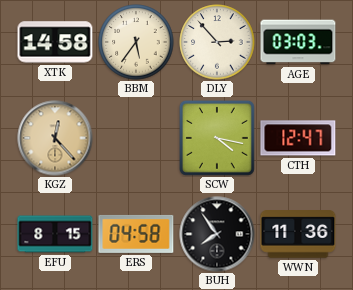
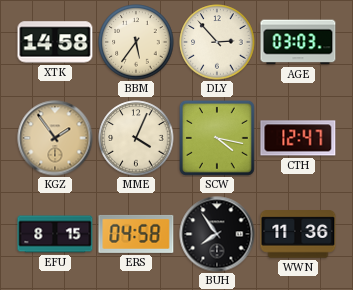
KGZ: 12:23 -> 1:54
MME: none -> 4:04
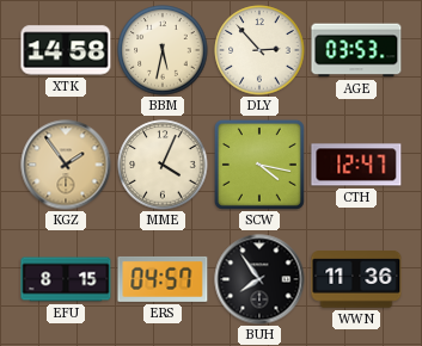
BBM: 5:36 -> 5:32
AGE: 03:03 -> 03:53
ERS: 04:58 -> 04:57
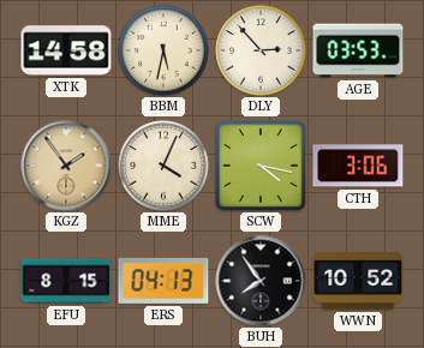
CTH: 12:47 -> 3:06
ERS: 04:57 -> 04:13
WWN: 11:36 -> 10:52
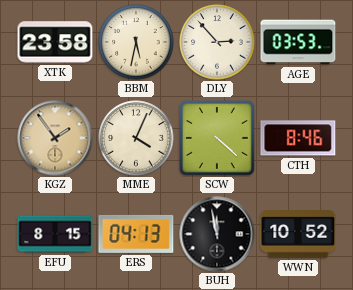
XTK: 14:58 -> 23:58
SCW: 4:17 -> 4:22
CTH: 3:06 -> 8:46
BUH: 7:54 -> 11:58
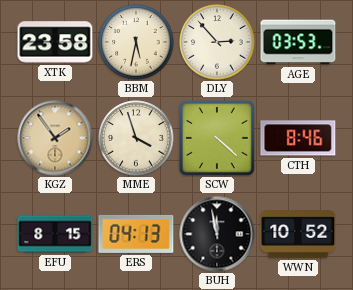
MME: 4:04 -> 3:57
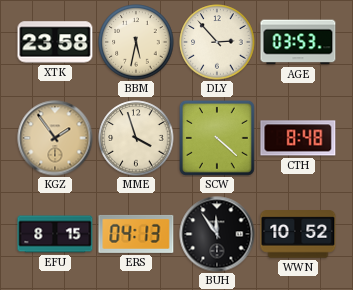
CTH: 8:46 -> 8:48
BUH: 11:58 -> 11:54
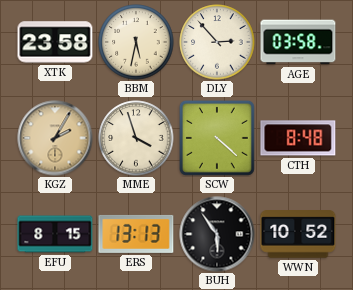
AGE: 03:53 -> 03:58
KGZ: 1:54 -> 2:05
ERS: 04:13 -> 13:13
BUH: 11:54 -> 5:54
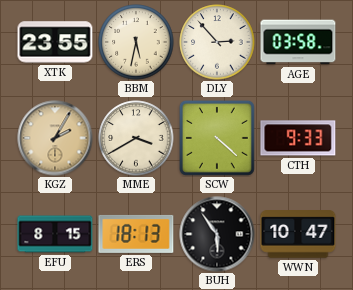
XTK: 23:58 -> 23:55
MME: 3:57 -> 3:40
CTH: 8:48 -> 9:33
ERS: 13:13 -> 18:13
WWN: 10:52 -> 10:47
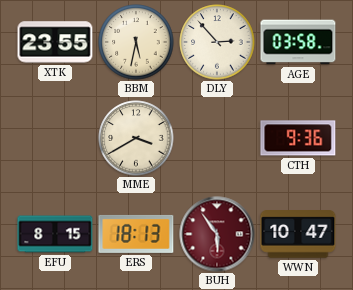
KGZ: 2:05 -> none
SCW: 4:22 -> none
CTH: 9:33 -> 9:36
BUH dial: black -> burgundy
